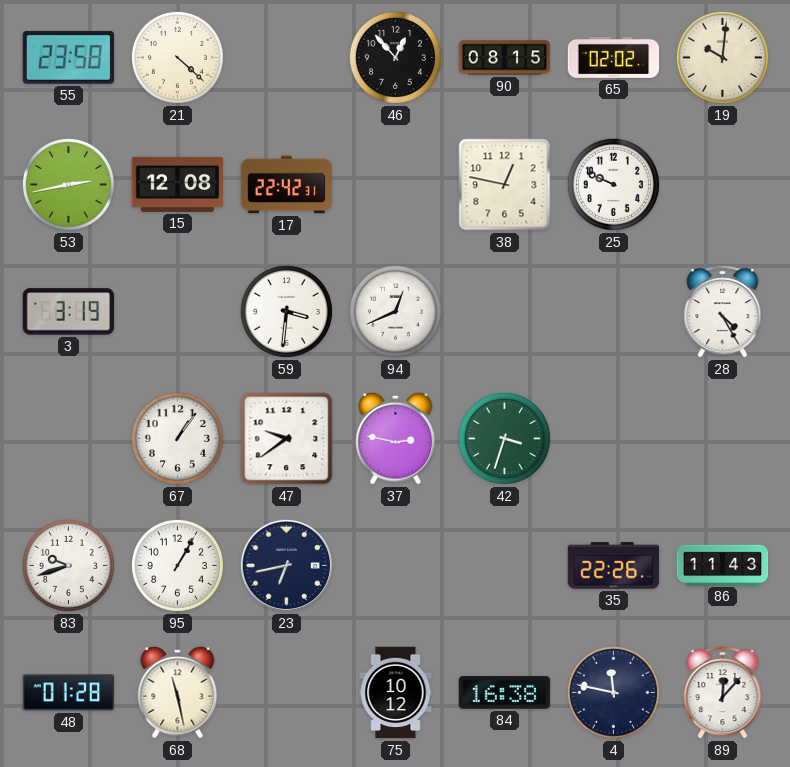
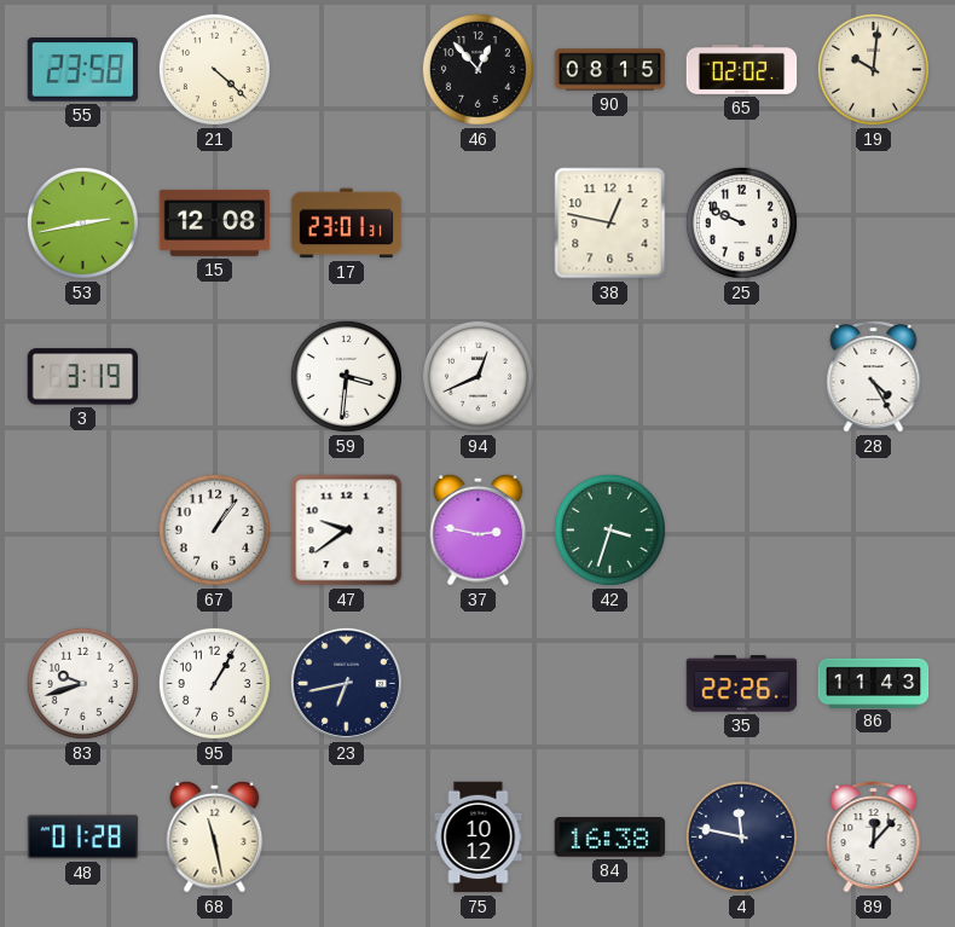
17: 22:42 -> 23:01
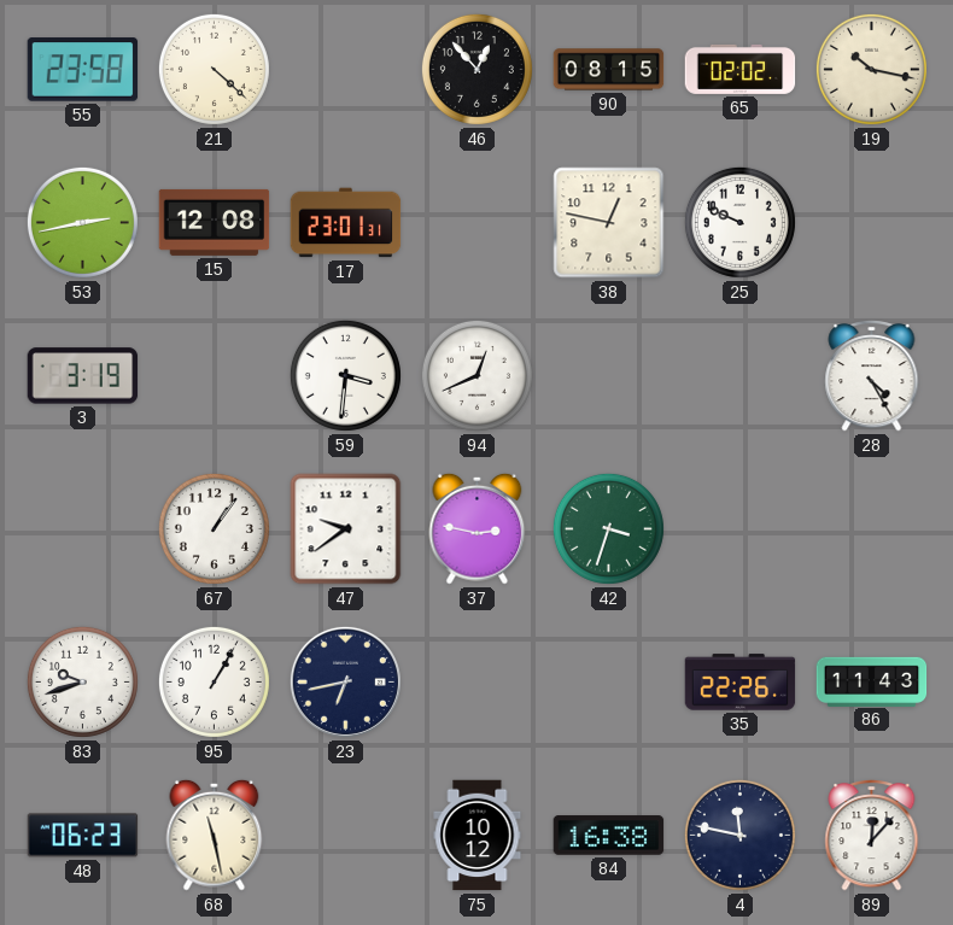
19: 10:01 -> 10:17
48: 01:28 -> 06:23
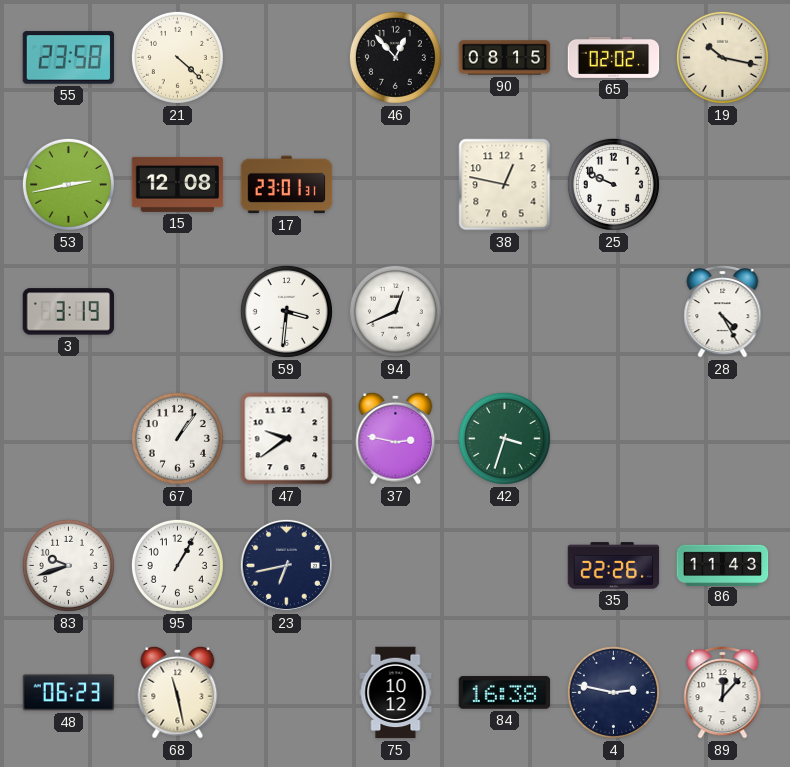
4: 11:47 -> 2:47
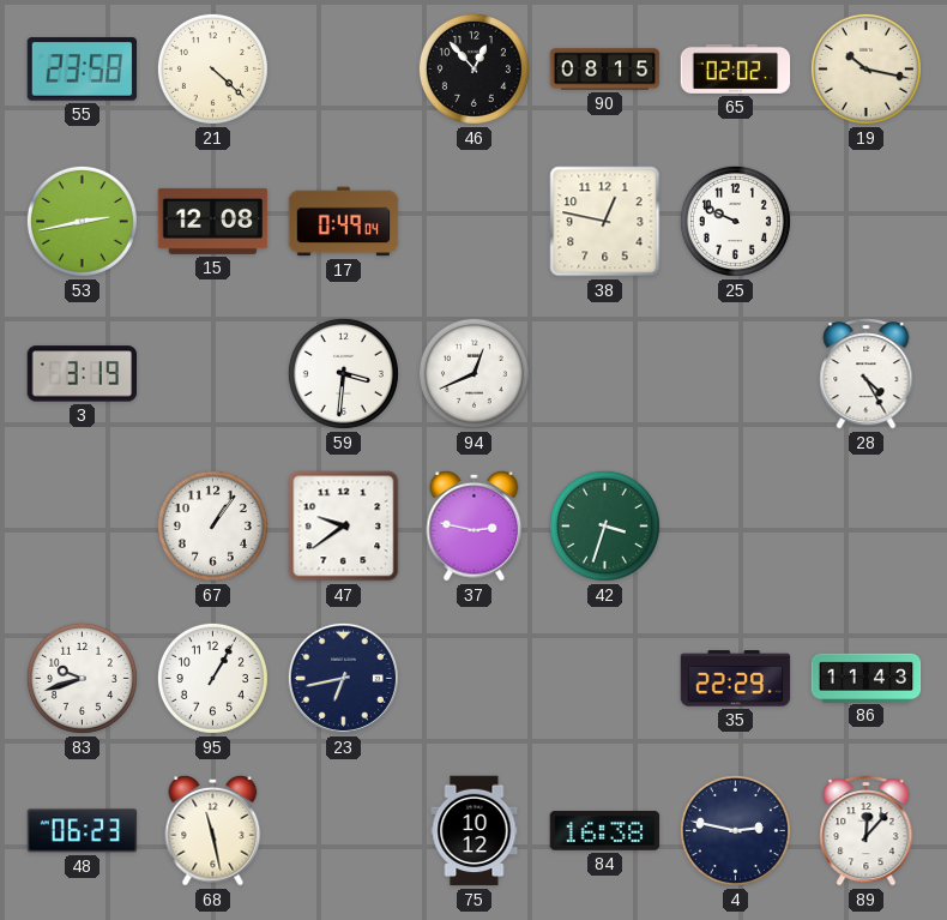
17: 23:01 -> 0:49
35: 22:26 -> 22:29
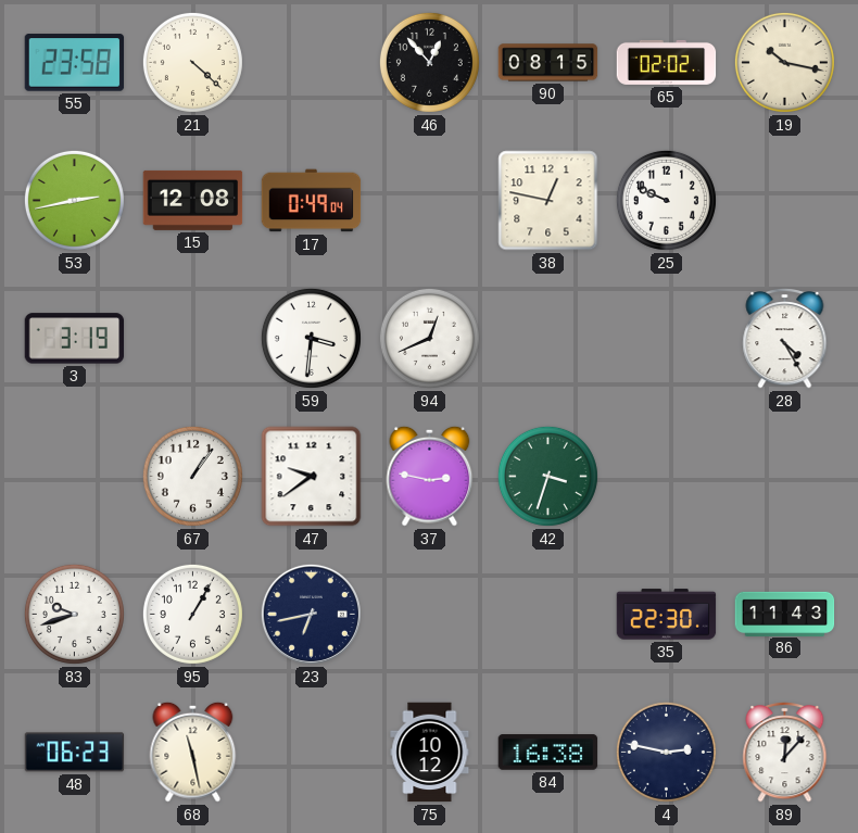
35: 22:29 -> 22:30
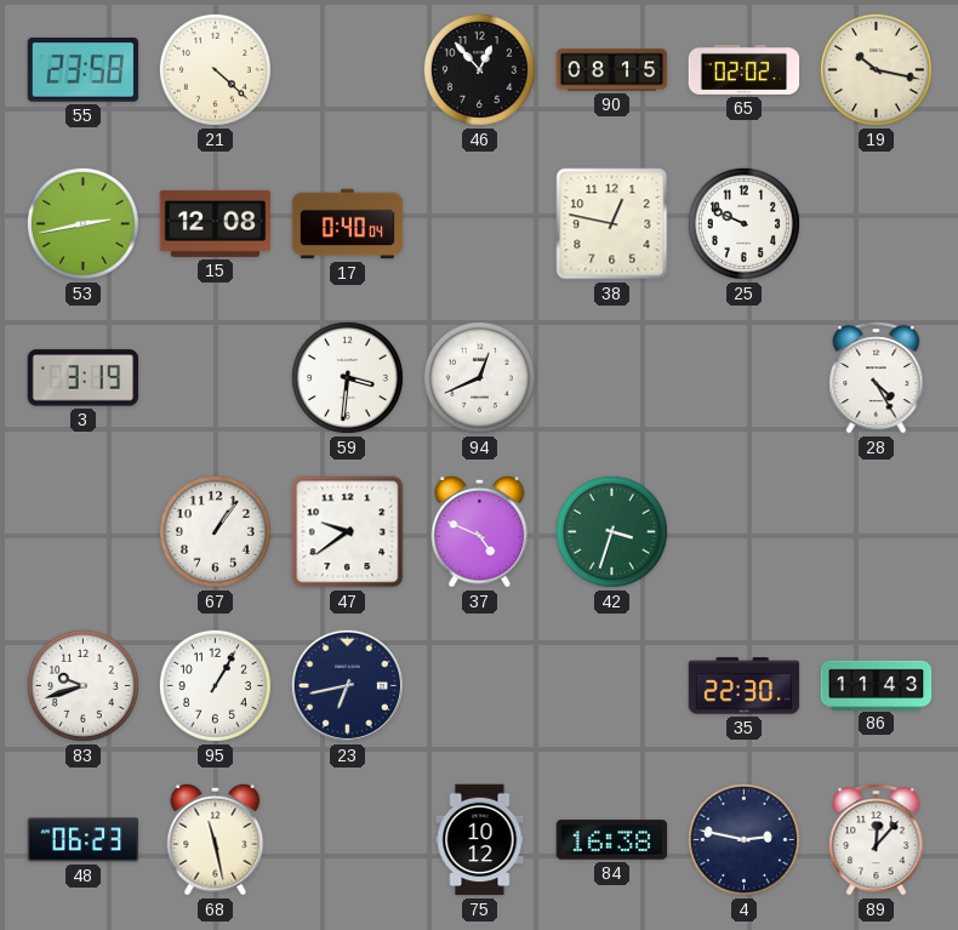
17: 0:49 -> 0:40
37: 2:47 -> 4:49
